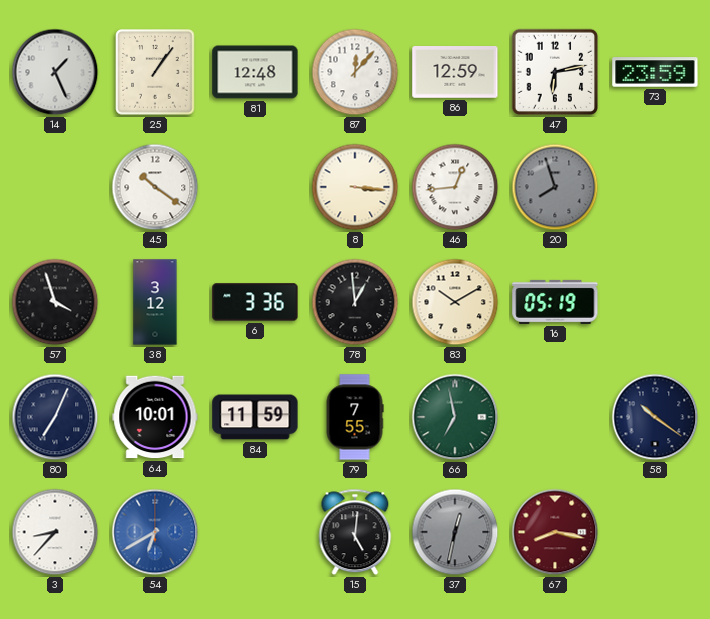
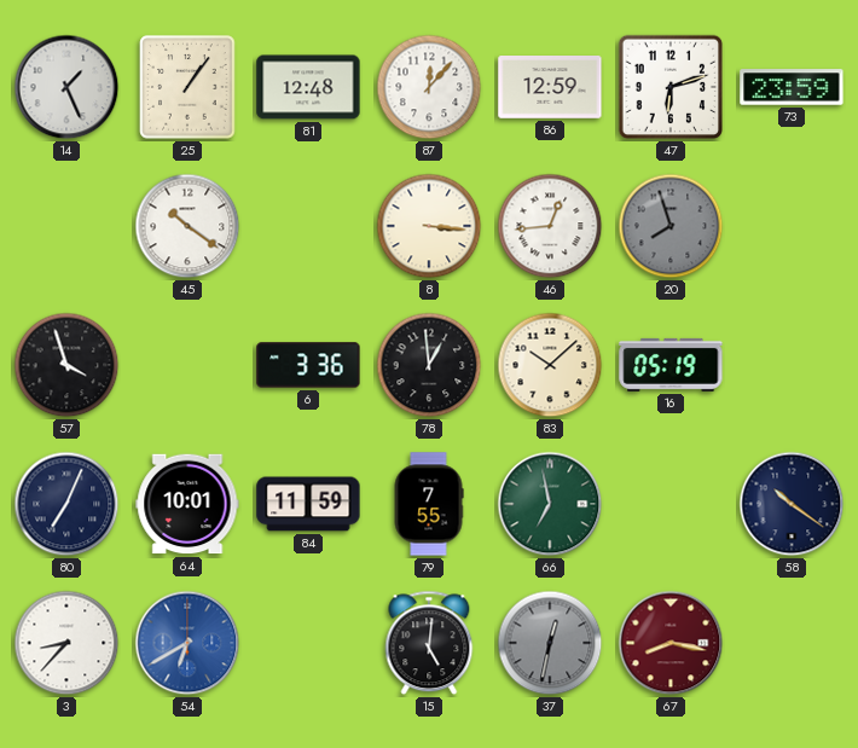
47: 6:13 -> 6:12
38: 3:12 -> none
83: 10:10 -> 10:08
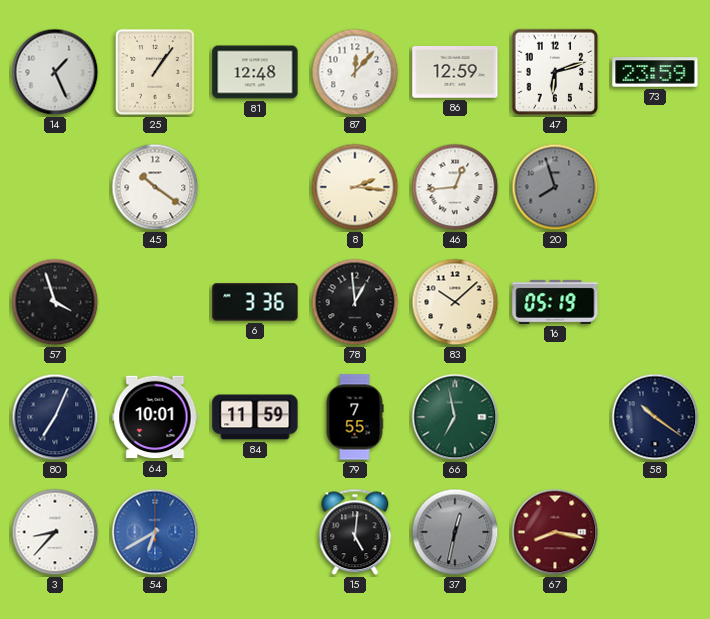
8: 3:16 -> 2:16
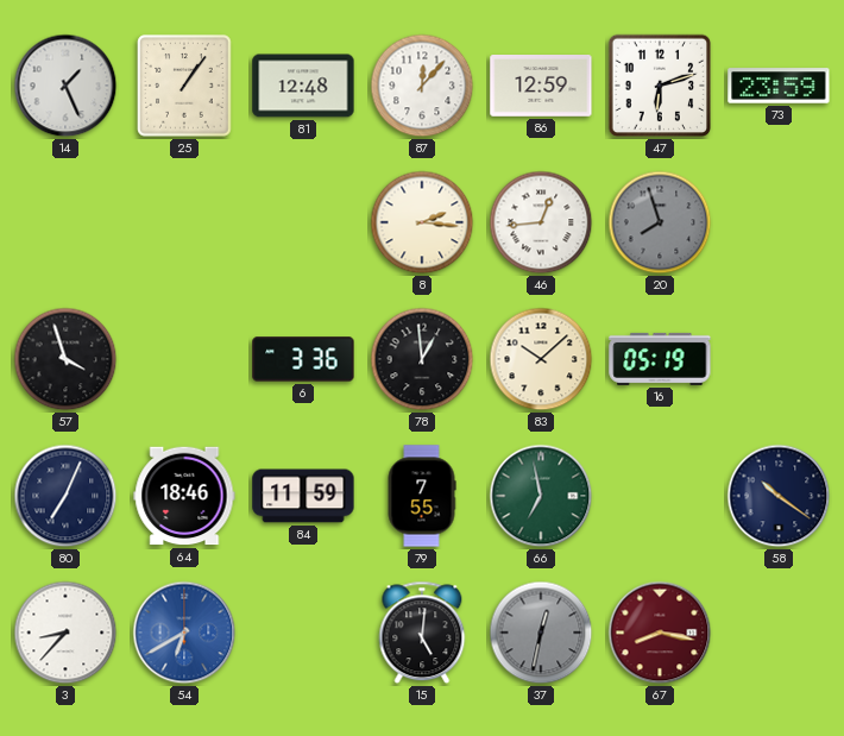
45: 10:21 -> none
64: 10:01 -> 18:46
